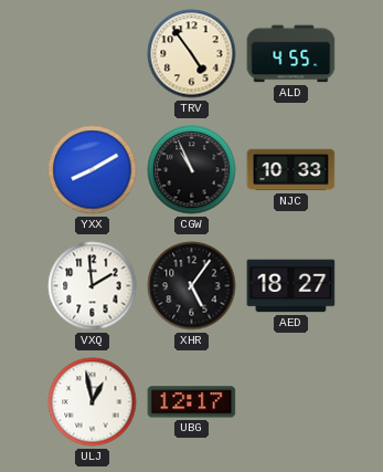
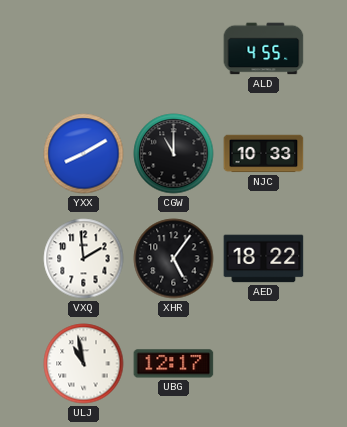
TRV: 4:54 -> none
CGW: 10:56 -> 11:00
AED: 18:27 -> 18:22
ULJ: 12:58 -> 10:58
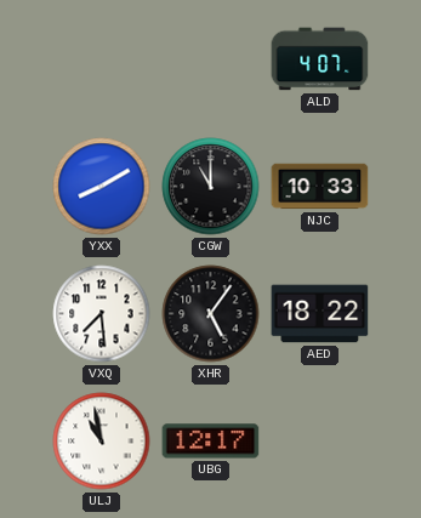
ALD: 4:55 -> 4:07
VXQ: 1:59 -> 7:29
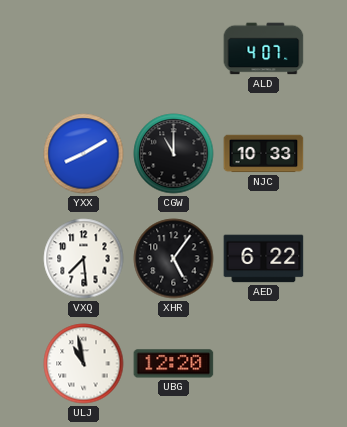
AED: 18:22 -> 6:22
UBG: 12:17 -> 12:20
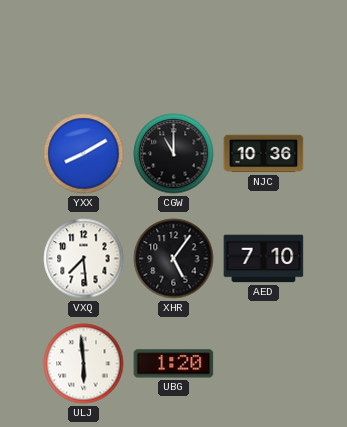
ALD: 4:07 -> none
NJC: 10:33 -> 10:36
AED: 6:22 -> 7:10
ULJ: 10:58 -> 5:59
UBG: 12:20 -> 1:20
